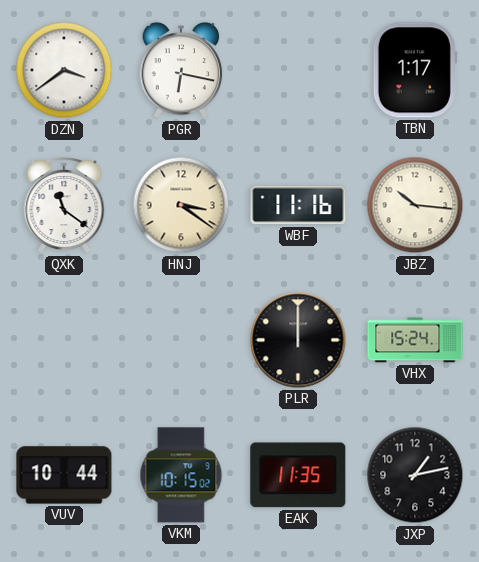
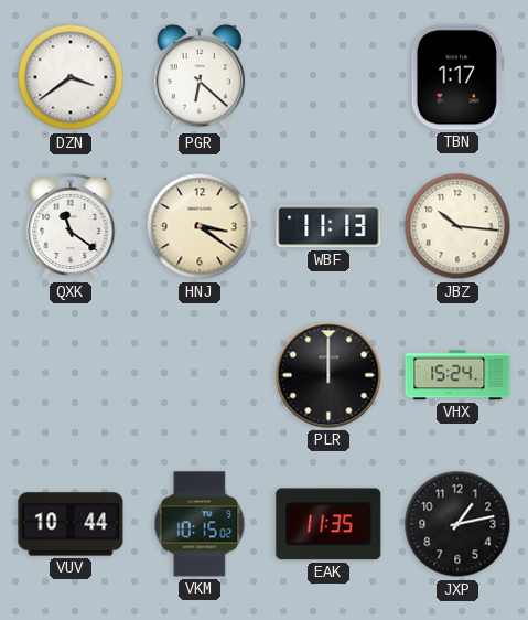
PGR: 6:17 -> 6:22
WBF: 11:16 -> 11:13
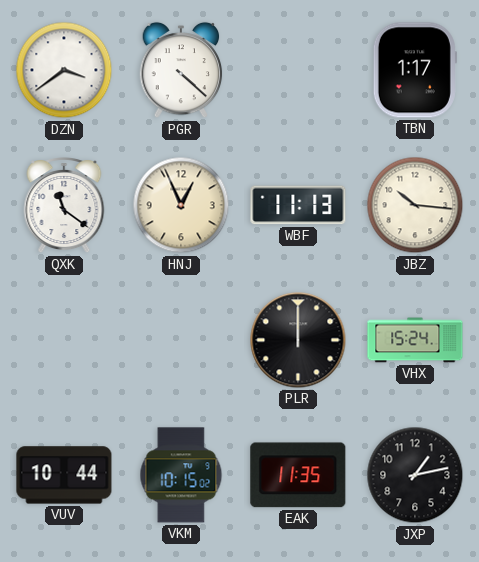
PGR: 6:22 -> 4:22
HNJ: 3:21 -> 12:56
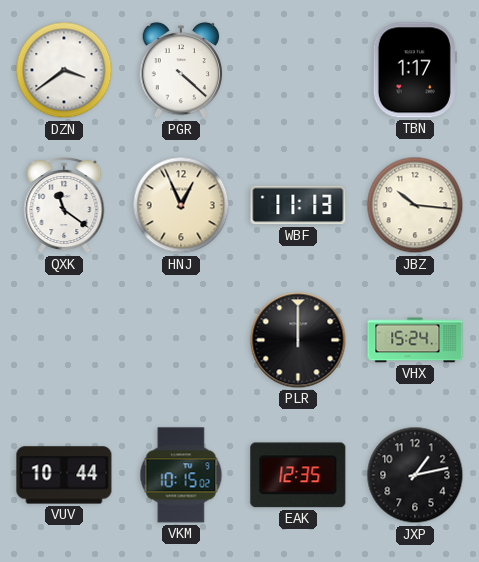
EAK: 11:35 -> 12:35
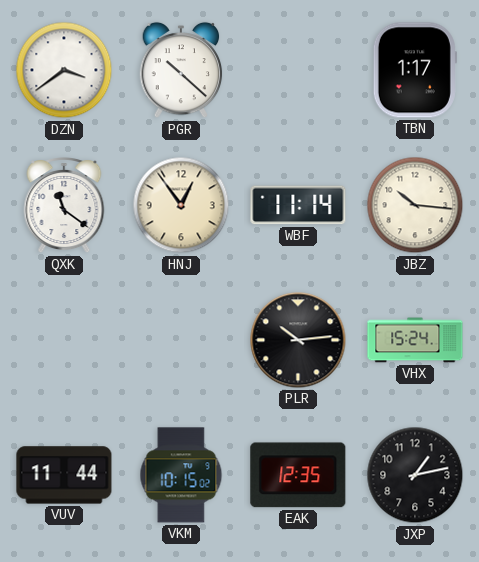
PGR: 4:22 -> 10:22
HNJ: 12:56 -> 12:54
WBF: 11:13 -> 11:14
PLR: 12:00 -> 10:14
VUV: 10:44 -> 11:44
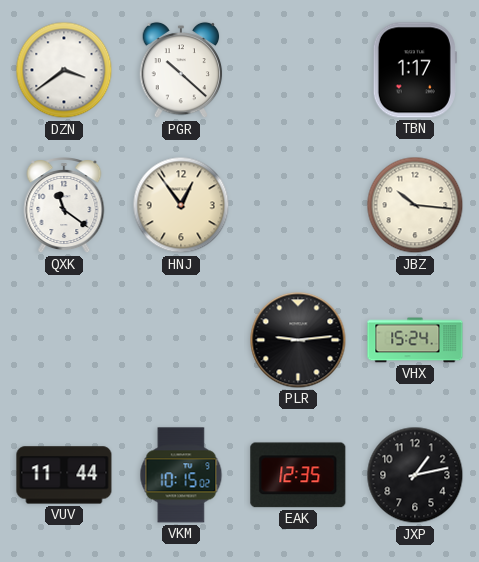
WBF: 11:14 -> none
PLR: 10:14 -> 9:14
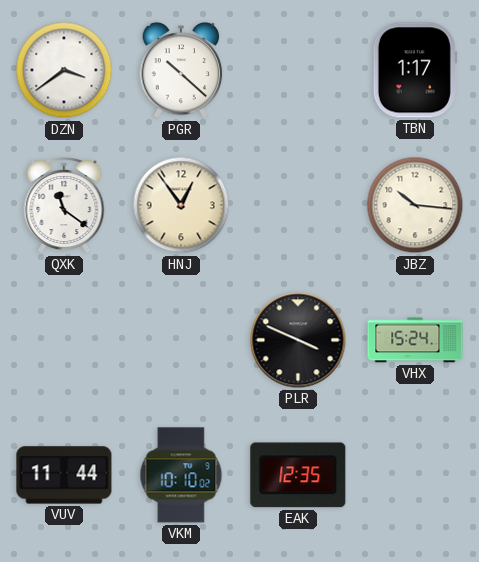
PLR: 9:14 -> 3:49
VKM: 10:15 -> 10:10
JXP: 1:13 -> none
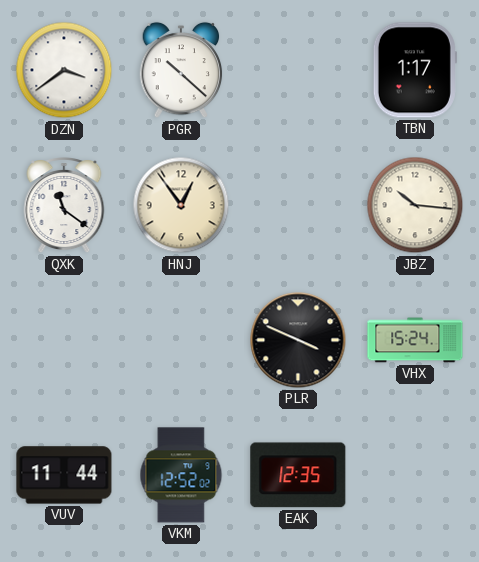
VKM: 10:10 -> 12:52
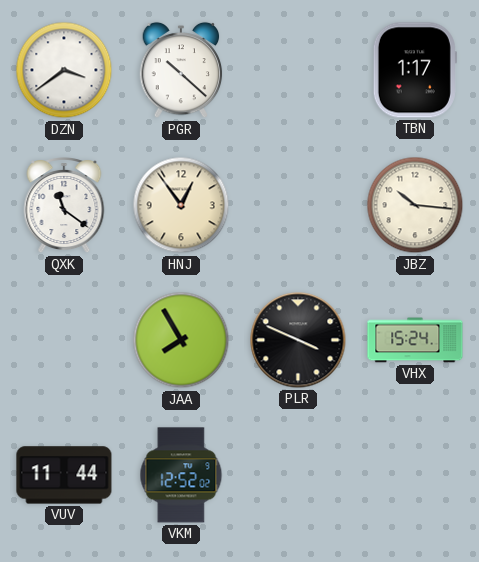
JAA: none -> 7:55
EAK: 12:35 -> none
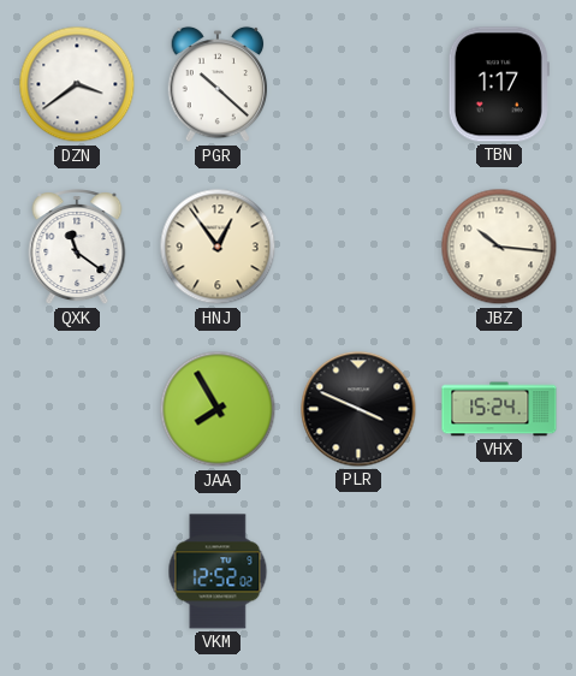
VUV: 11:44 -> none
